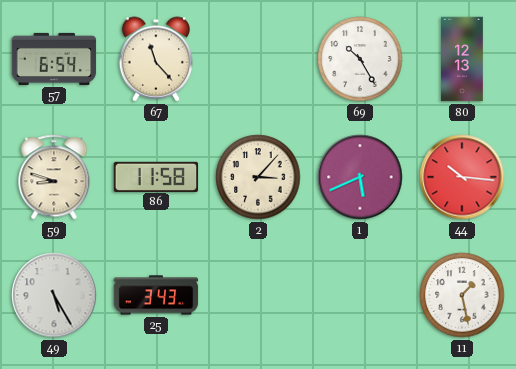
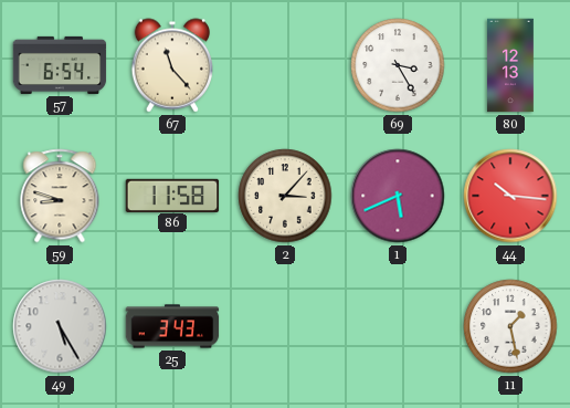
69: 10:25 -> 3:25
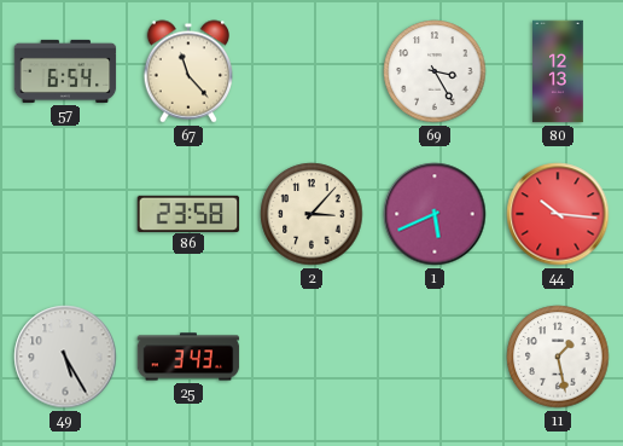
59: 8:48 -> none
86: 11:58 -> 23:58
